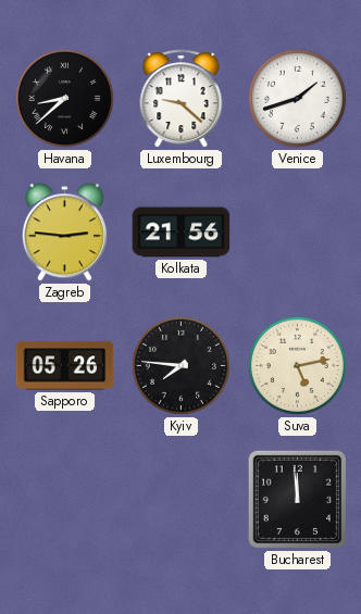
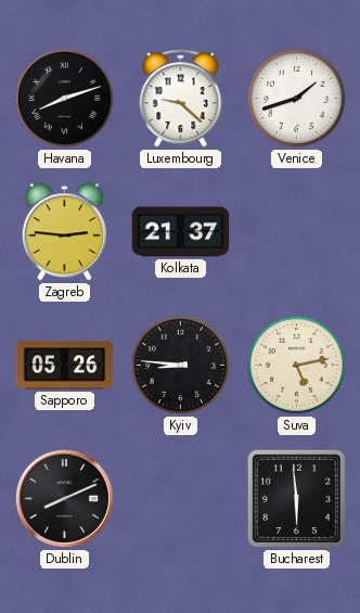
Havana: 8:38 -> 8:12
Kolkata: 21:56 -> 21:37
Kyiv: 7:46 -> 8:46
Dublin: none -> 8:11
Bucharest: 11:59 -> 5:59
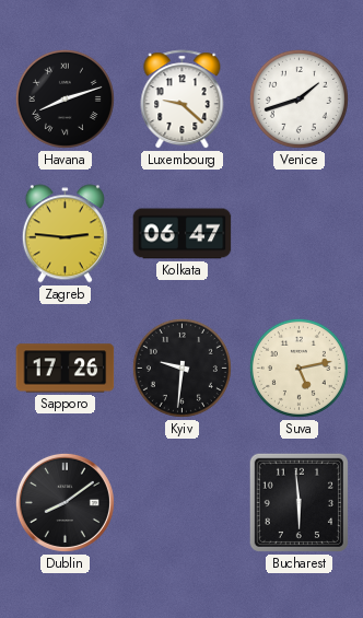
Kolkata: 21:37 -> 06:47
Sapporo: 05:26 -> 17:26
Kyiv: 8:46 -> 9:31
Dublin: 8:11 -> 8:09
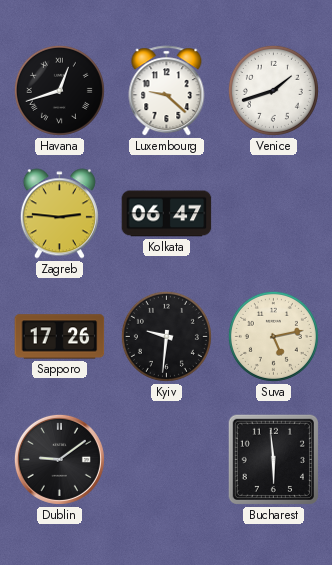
Havana: 8:12 -> 12:42
Dublin: 8:09 -> 9:09
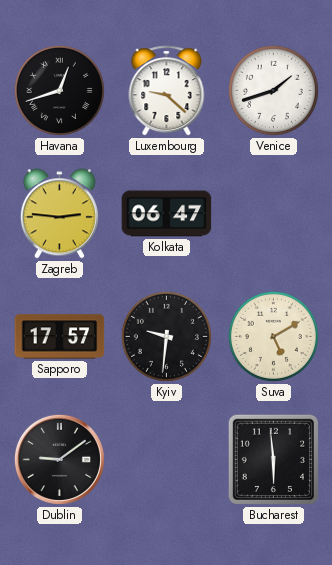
Sapporo: 17:26 -> 17:57
Suva: 5:13 -> 5:10
